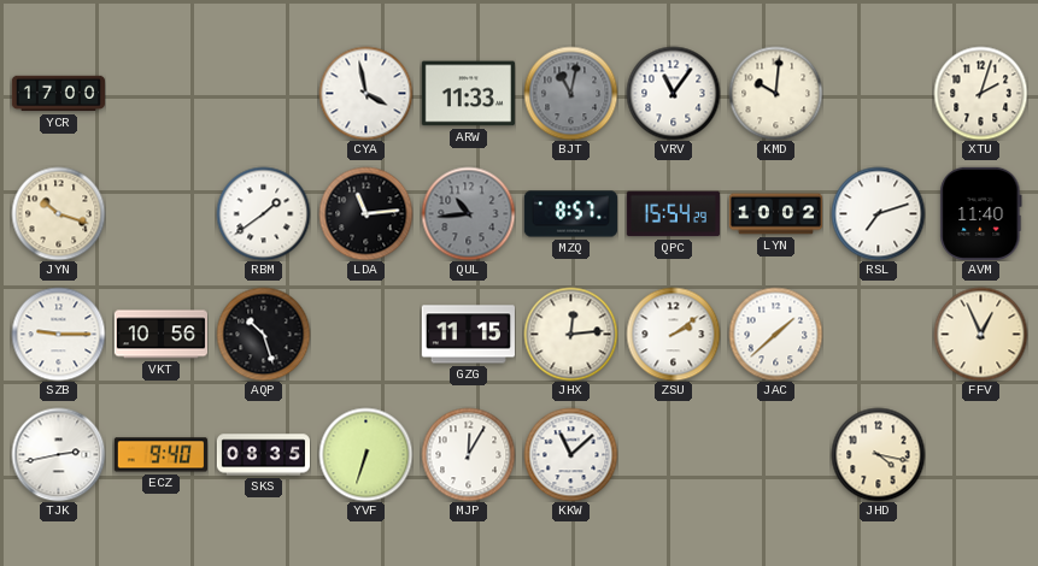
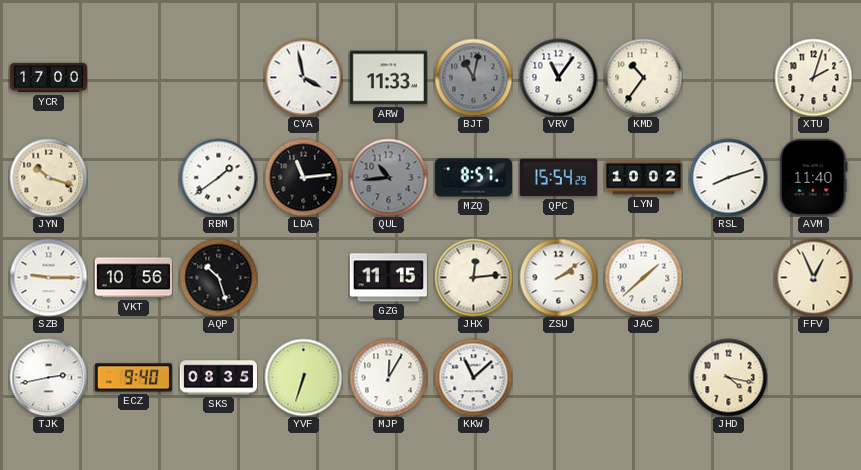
KMD: 10:01 -> 10:36
RSL: 7:12 -> 8:12
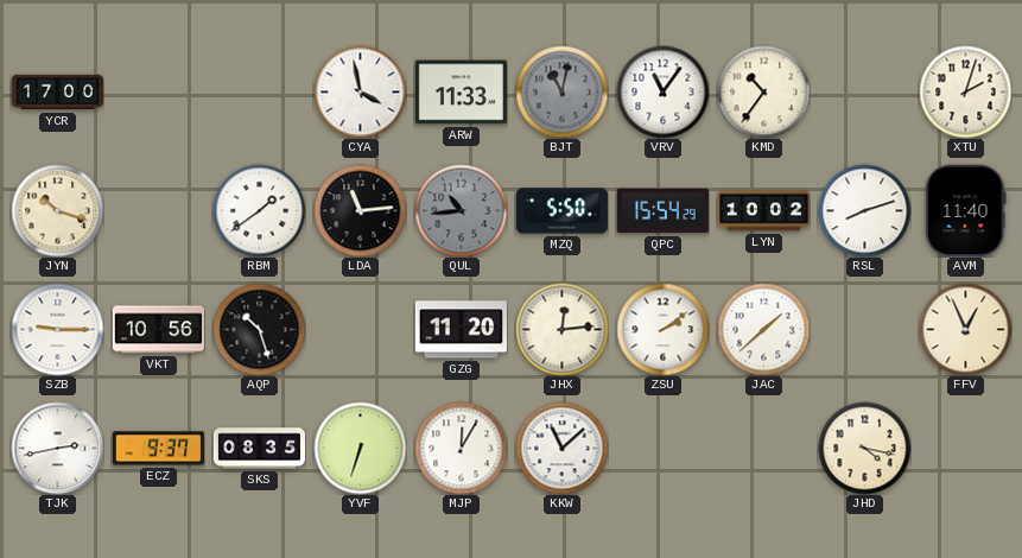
MZQ: 8:57 -> 5:50
GZG: 11:15 -> 11:20
ECZ: 9:40 -> 9:37
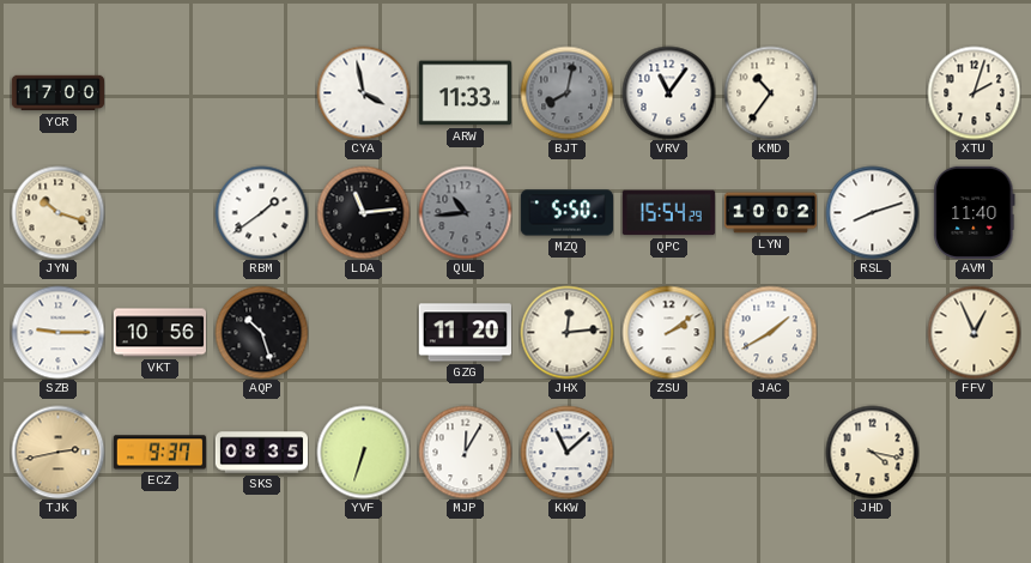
BJT: 11:02 -> 8:02
JAC: 1:38 -> 1:40
TJK dial: white -> champagne
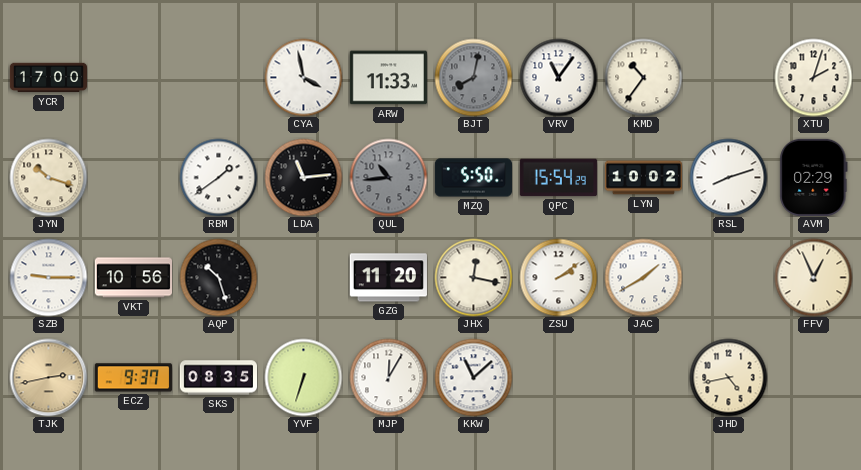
AVM: 11:40 -> 02:29
JHX: 12:14 -> 12:17
JHD: 4:17 -> 4:43
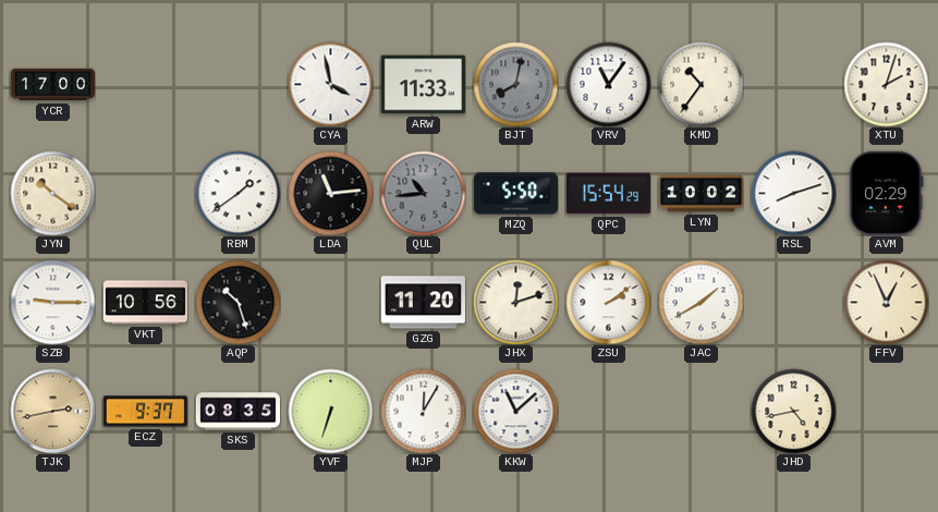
JYN: 10:18 -> 10:21
JHX: 12:17 -> 12:12
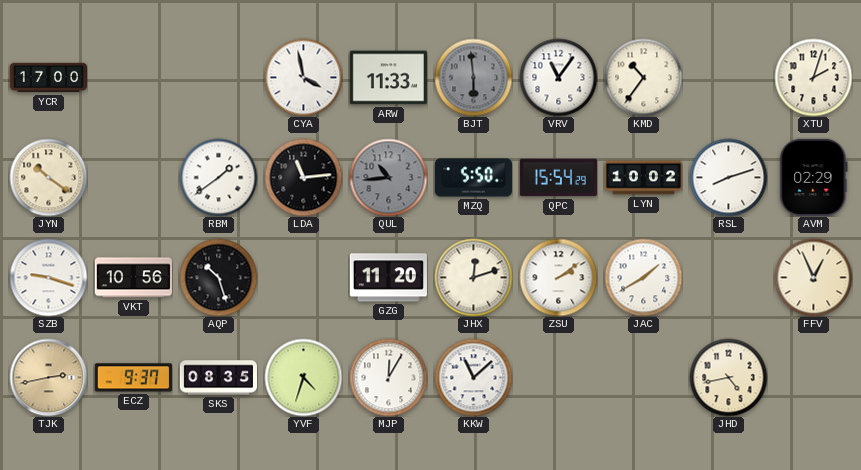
BJT: 8:02 -> 5:59
SZB: 9:15 -> 9:18
YVF: 6:33 -> 4:33
